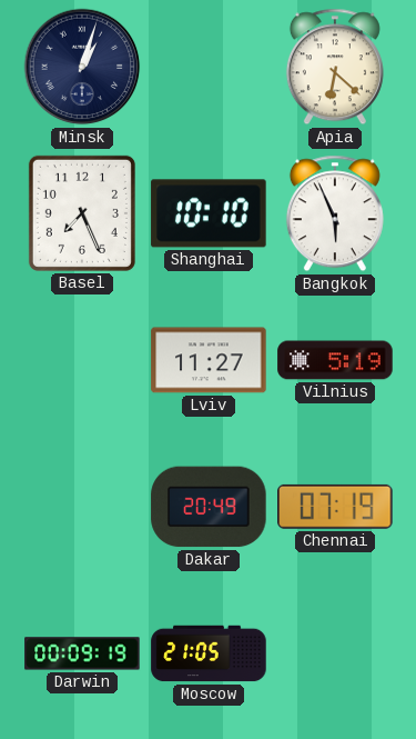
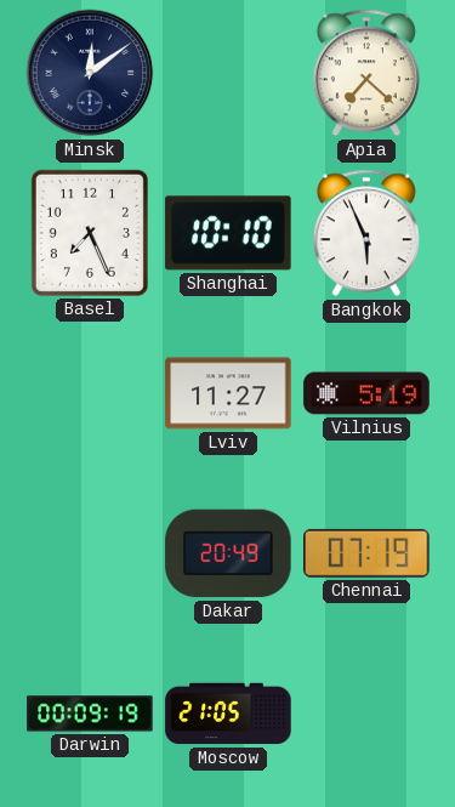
Minsk: 1:03 -> 12:09
Apia: 6:22 -> 7:22
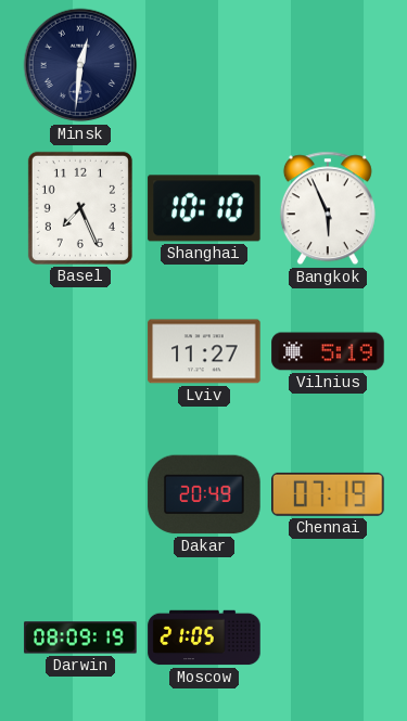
Minsk: 12:09 -> 12:31
Apia: 7:22 -> none
Darwin: 00:09 -> 08:09
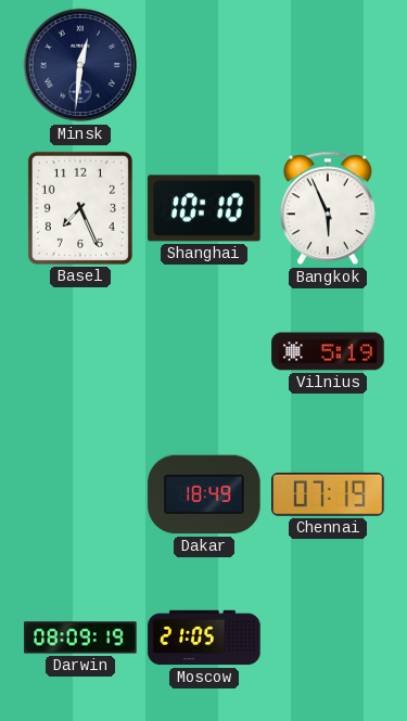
Lviv: 11:27 -> none
Dakar: 20:49 -> 18:49
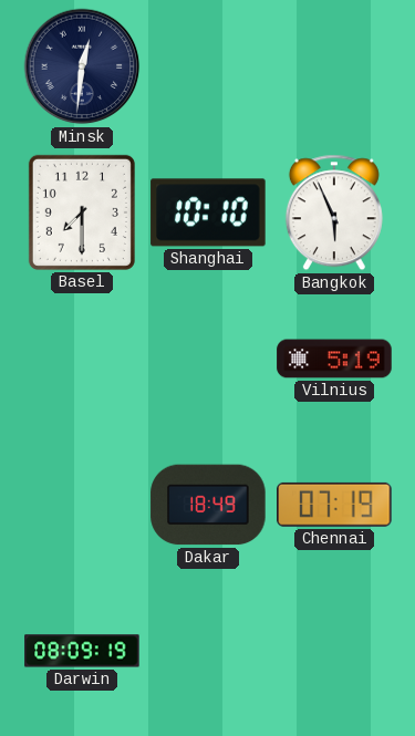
Basel: 7:26 -> 7:30
Moscow: 21:05 -> none
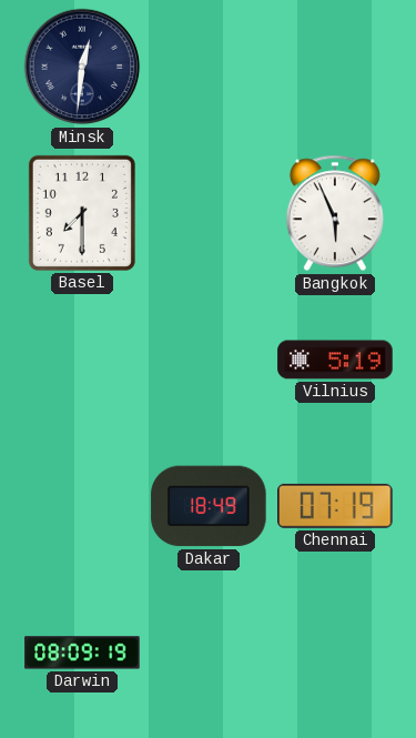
Shanghai: 10:10 -> none
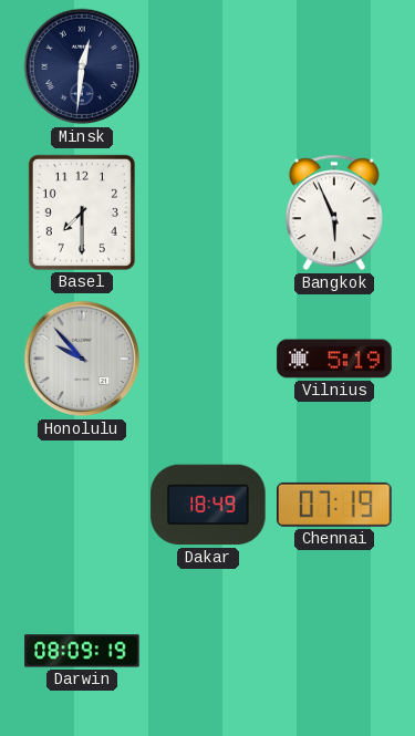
Honolulu: none -> 9:53
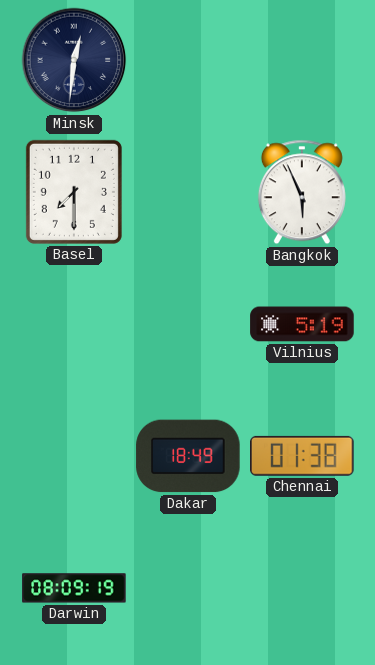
Honolulu: 9:53 -> none
Chennai: 07:19 -> 01:38
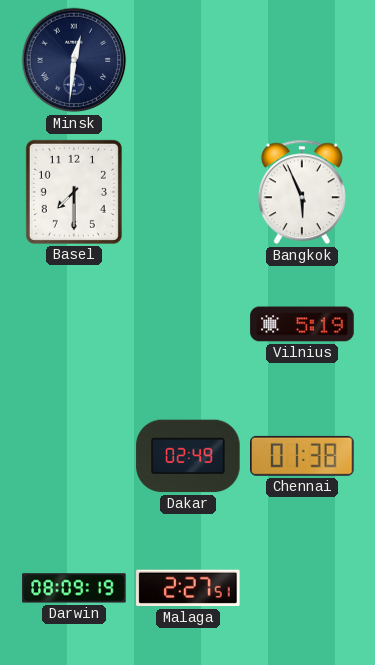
Dakar: 18:49 -> 02:49
Malaga: none -> 2:27
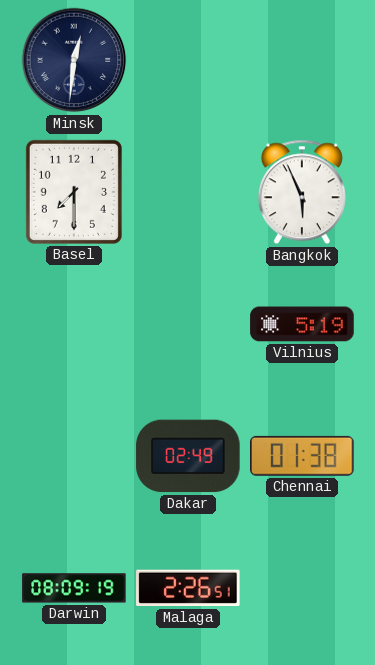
Malaga: 2:27 -> 2:26
